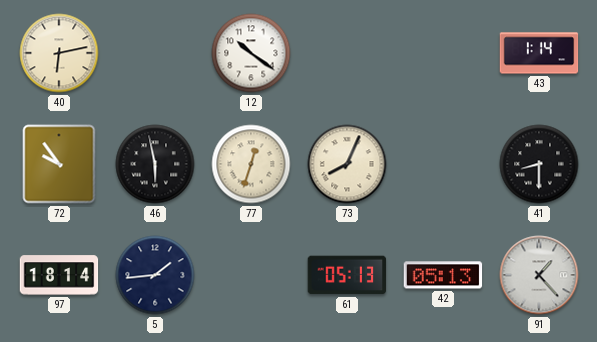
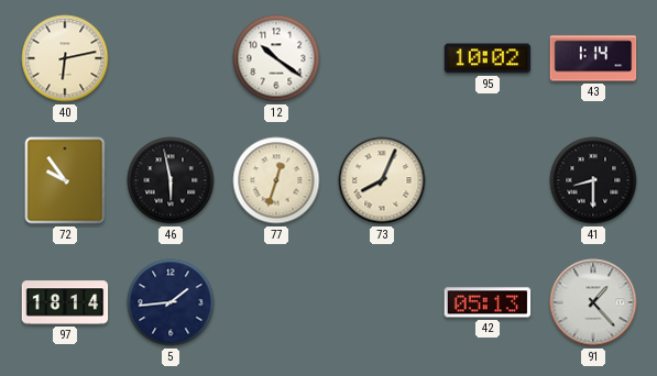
95: none -> 10:02
61: 05:13 -> none
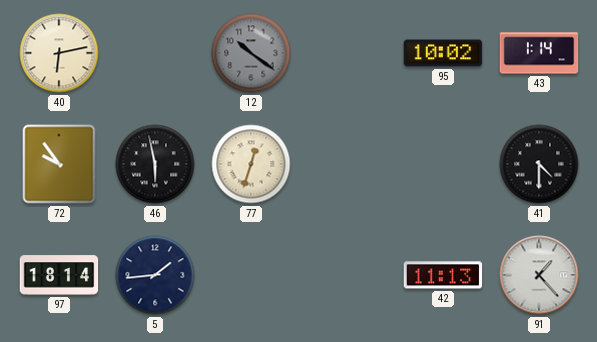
12 dial: white -> grey
73: 8:04 -> none
41: 8:30 -> 4:30
42: 05:13 -> 11:13
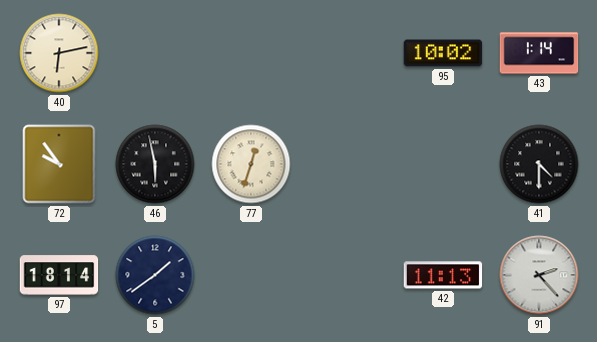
12: 10:21 -> none
5: 1:44 -> 1:39
91: 1:23 -> 2:23
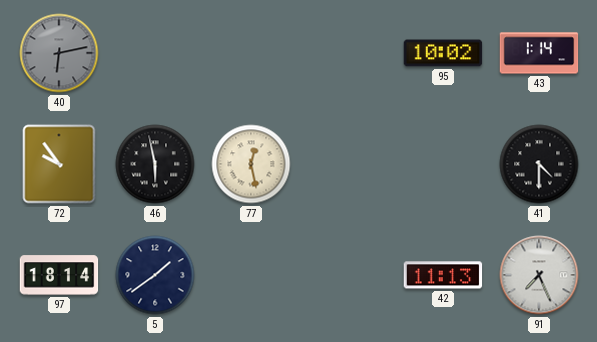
40 dial: cream -> grey
77: 12:33 -> 12:28
91: 2:23 -> 7:26
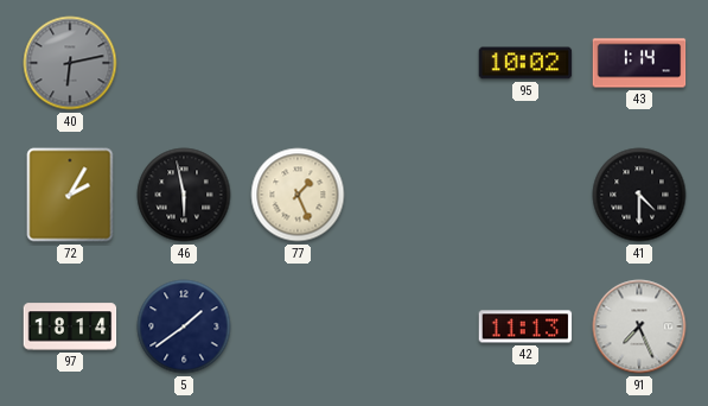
72: 9:54 -> 2:05
77: 12:28 -> 1:26
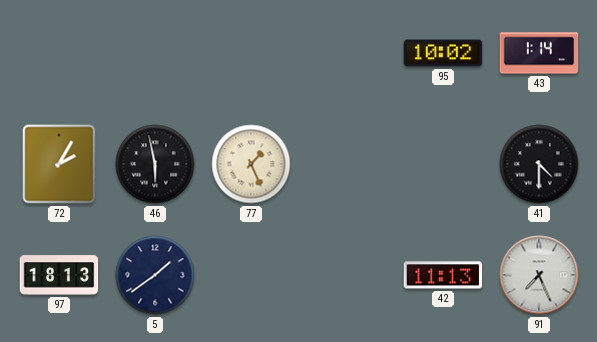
40: 6:13 -> none
97: 18:14 -> 18:13
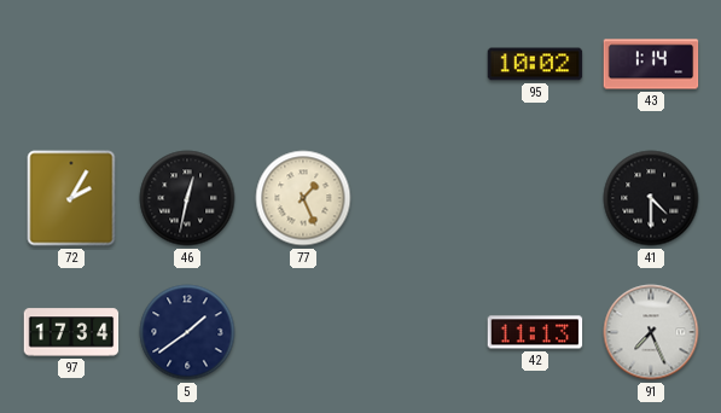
46: 5:58 -> 12:32
97: 18:13 -> 17:34
